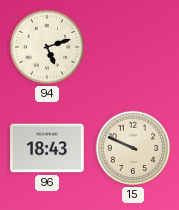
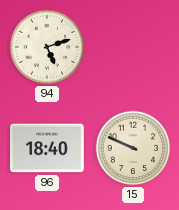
96: 18:43 -> 18:40
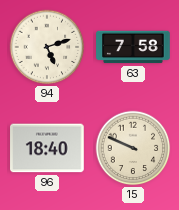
63: none -> 7:58
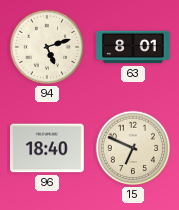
63: 7:58 -> 8:01
15: 9:49 -> 6:49
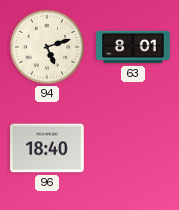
15: 6:49 -> none
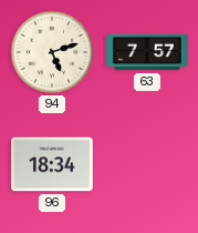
63: 8:01 -> 7:57
96: 18:40 -> 18:34
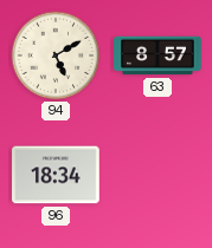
94: 5:12 -> 5:10
63: 7:57 -> 8:57
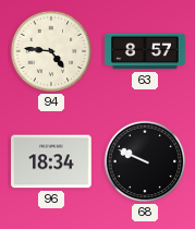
94: 5:10 -> 4:46
68: none -> 9:49
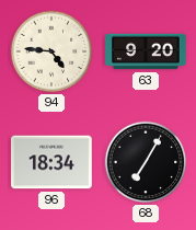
63: 8:57 -> 9:20
68: 9:49 -> 7:05
